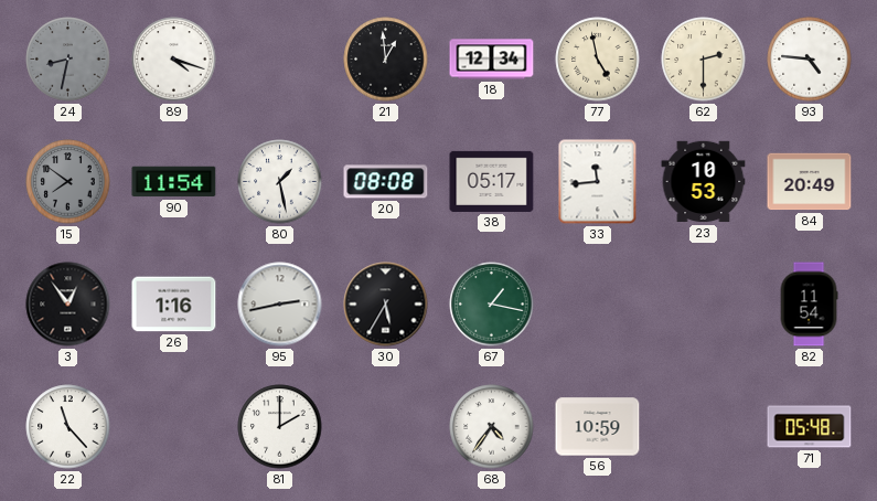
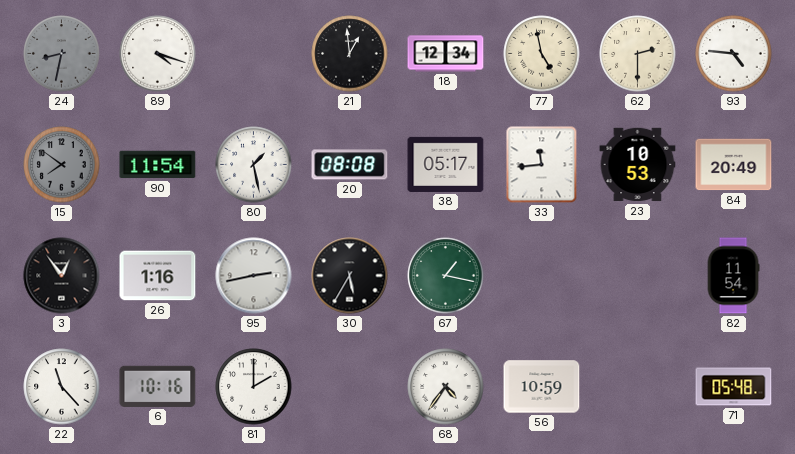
6: none -> 10:16
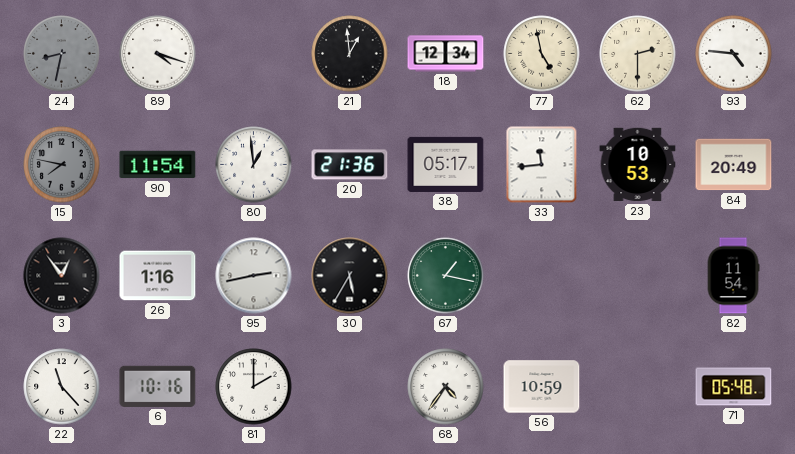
15: 7:51 -> 7:47
80: 1:28 -> 12:59
20: 08:08 -> 21:36
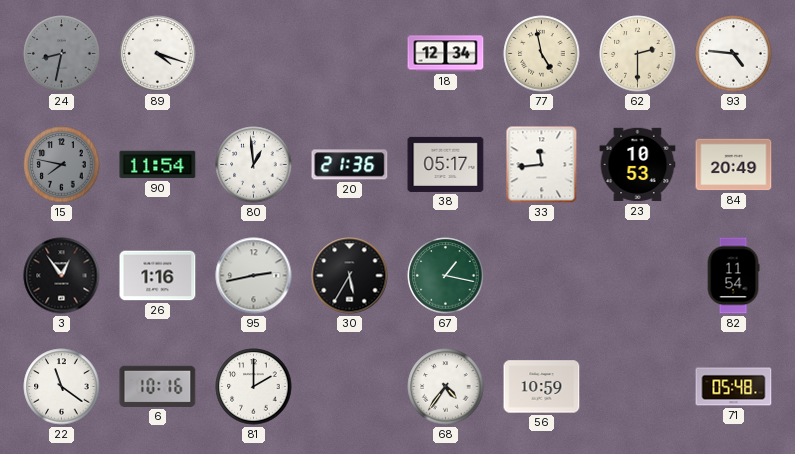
21: 12:59 -> none
22: 11:23 -> 11:21
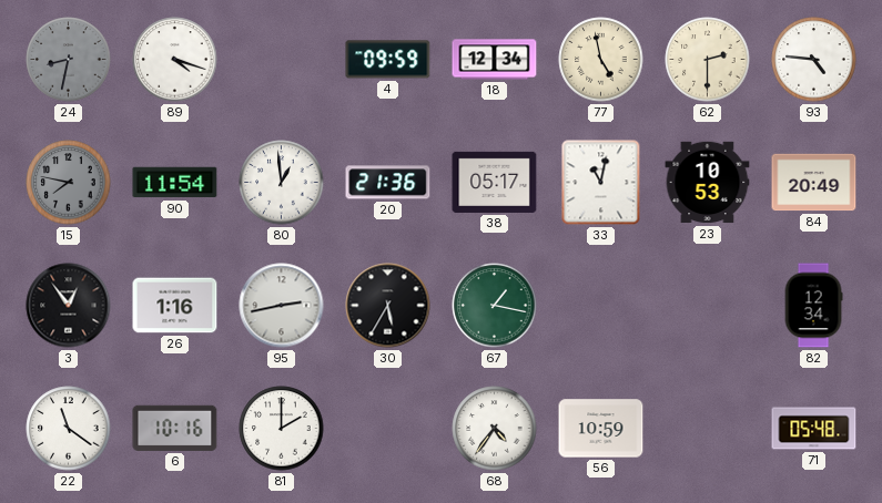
4: none -> 09:59
33: 11:44 -> 11:02
82: 11:54 -> 12:34
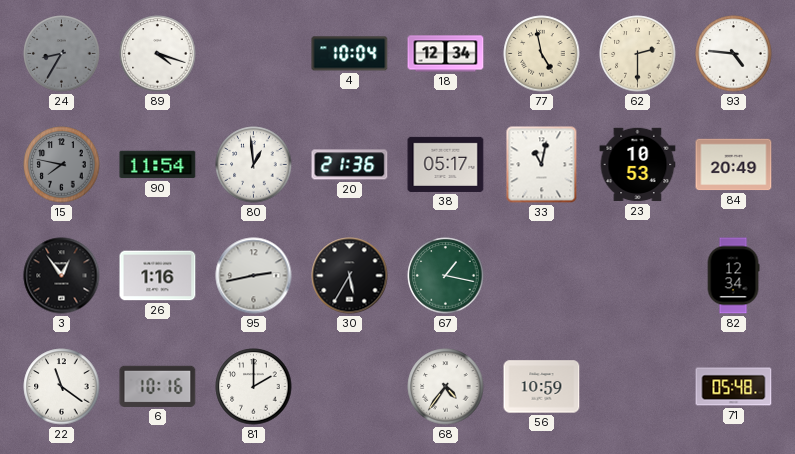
24: 8:32 -> 8:35
4: 09:59 -> 10:04
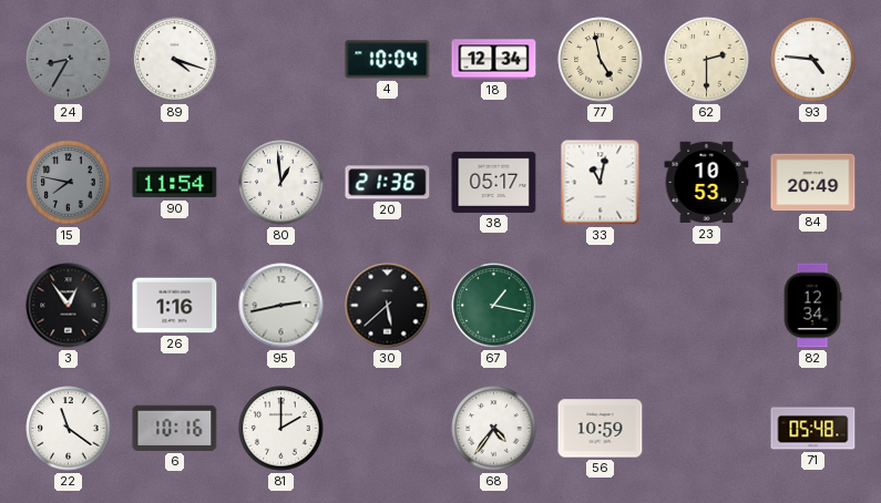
30: 5:35 -> 5:38
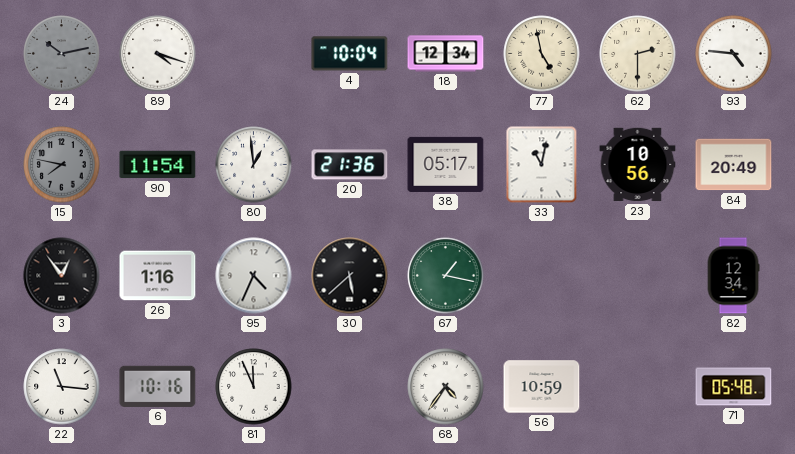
24: 8:35 -> 10:13
23: 10:53 -> 10:56
95: 2:43 -> 4:34
22: 11:21 -> 11:16
81: 2:00 -> 11:56
